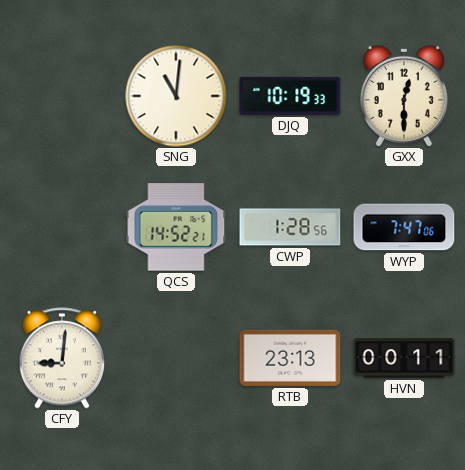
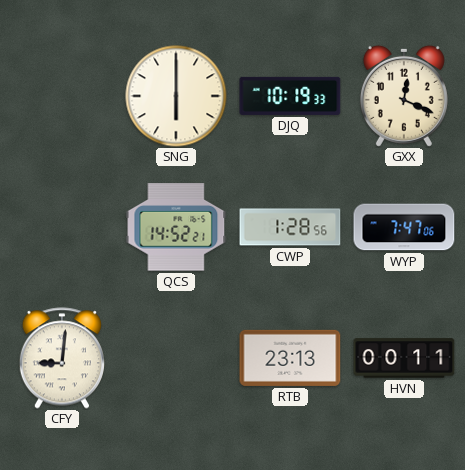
SNG: 11:01 -> 6:00
GXX: 12:30 -> 12:19
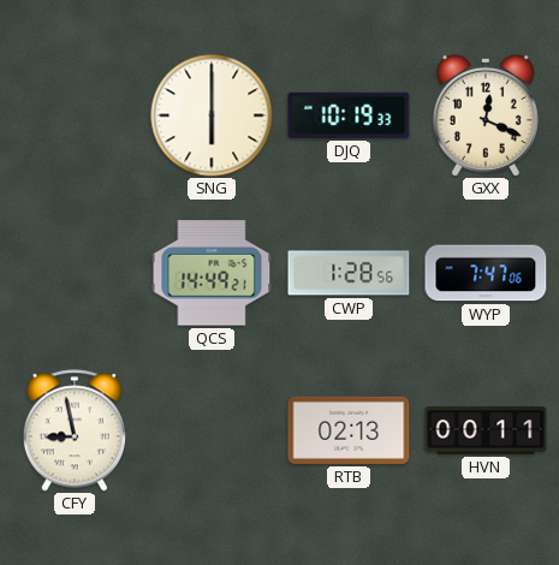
QCS: 14:52 -> 14:49
CFY: 9:01 -> 8:58
RTB: 23:13 -> 02:13
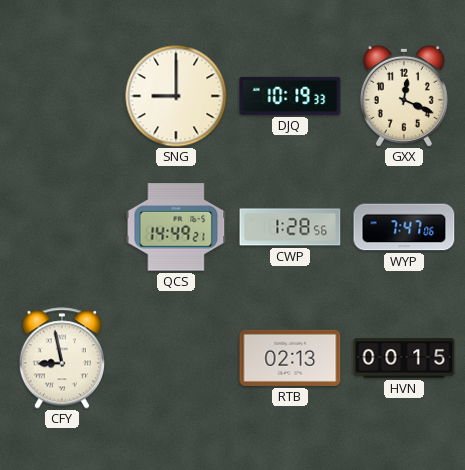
SNG: 6:00 -> 9:00
HVN: 00:11 -> 00:15
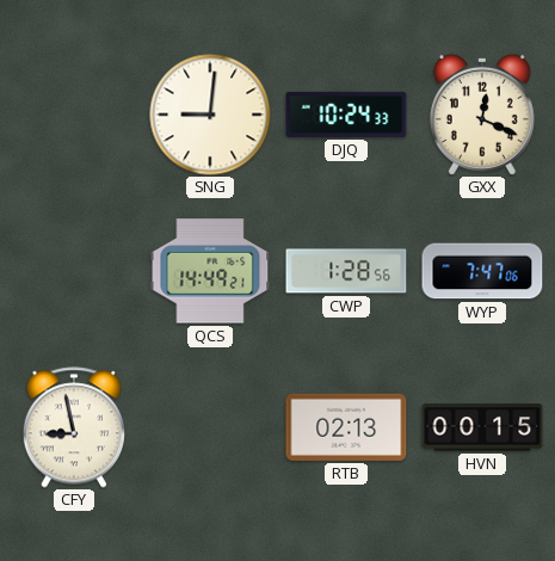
SNG: 9:00 -> 9:01
DJQ: 10:19 -> 10:24
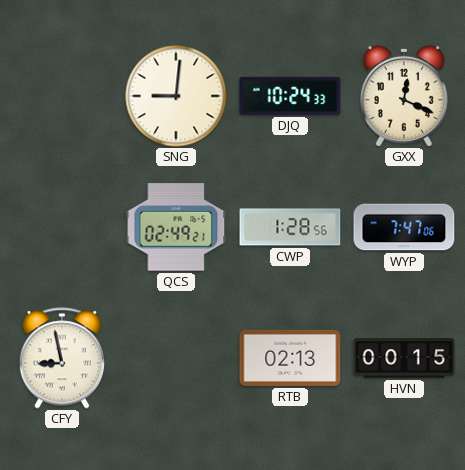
QCS: 14:49 -> 02:49
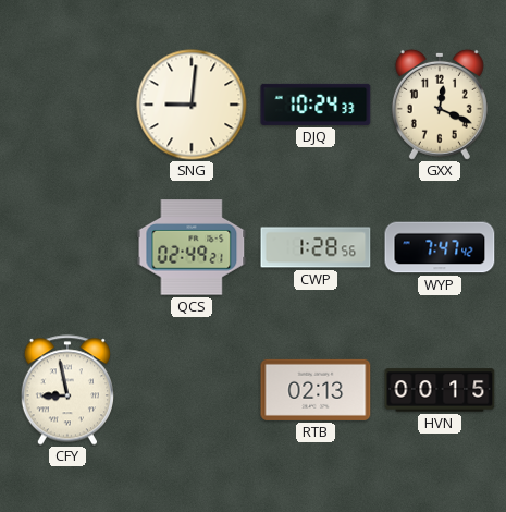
WYP: 7:47:06 -> 7:47:42
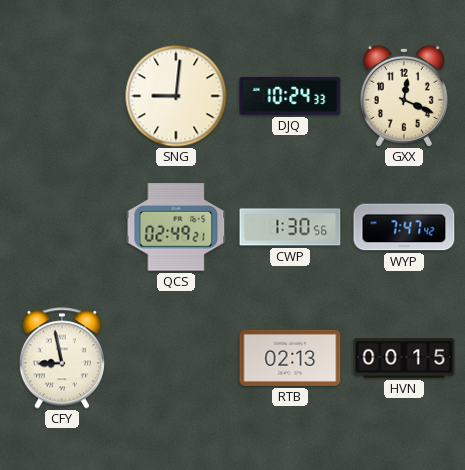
CWP: 1:28 -> 1:30
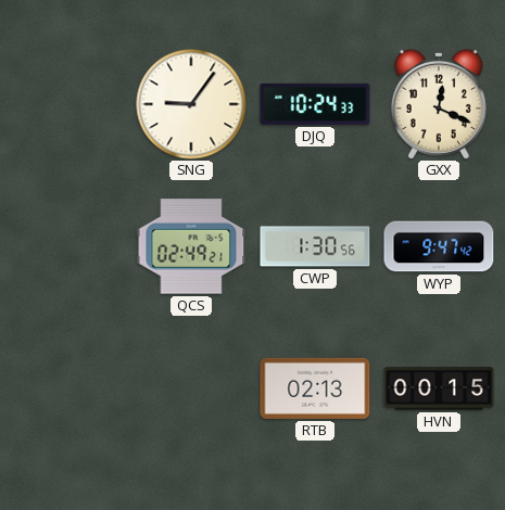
SNG: 9:01 -> 9:06
WYP: 7:47 -> 9:47
CFY: 8:58 -> none
